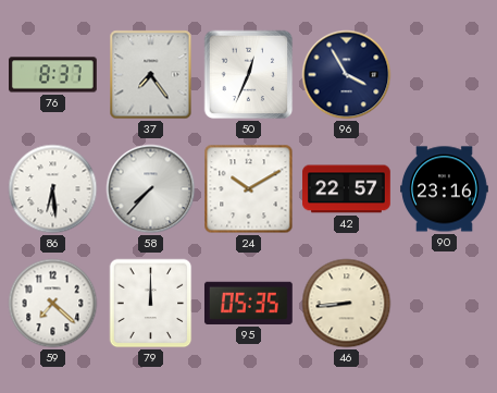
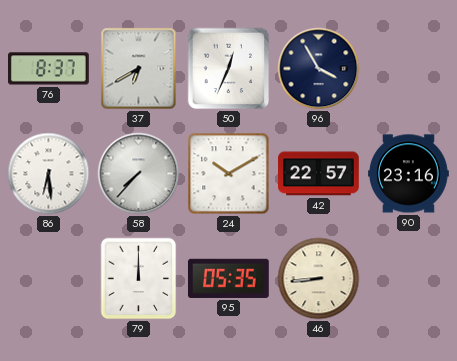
37: 7:24 -> 6:40
59: 7:22 -> none
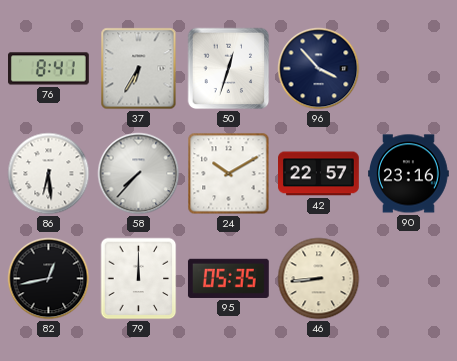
76: 8:37 -> 8:41
37: 6:40 -> 6:35
50: 12:34 -> 12:33
96: 3:55 -> 3:53
82: none -> 12:43
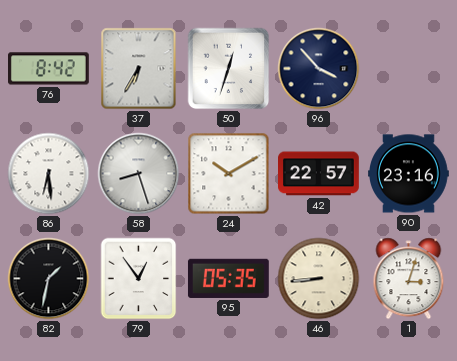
76: 8:41 -> 8:42
58: 7:37 -> 8:27
82: 12:43 -> 1:32
79: 12:00 -> 12:54
1: none -> 3:03
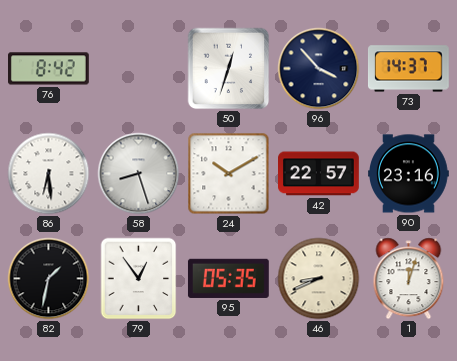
37: 6:35 -> none
73: none -> 14:37
46: 8:44 -> 8:41
1: 3:03 -> 12:03
